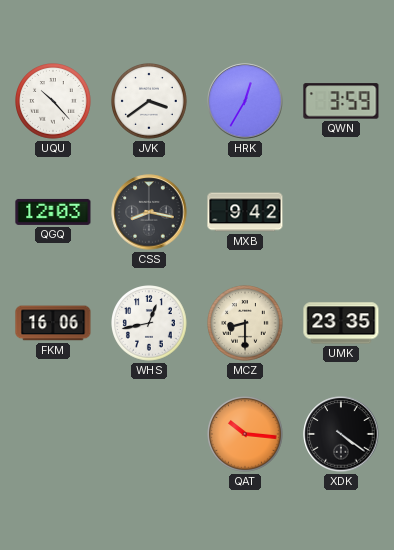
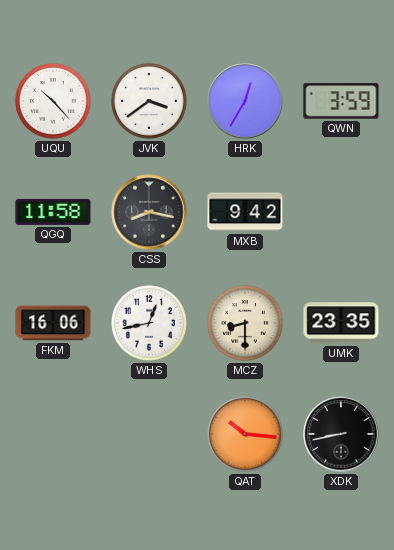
QGQ: 12:03 -> 11:58
XDK: 4:21 -> 8:43
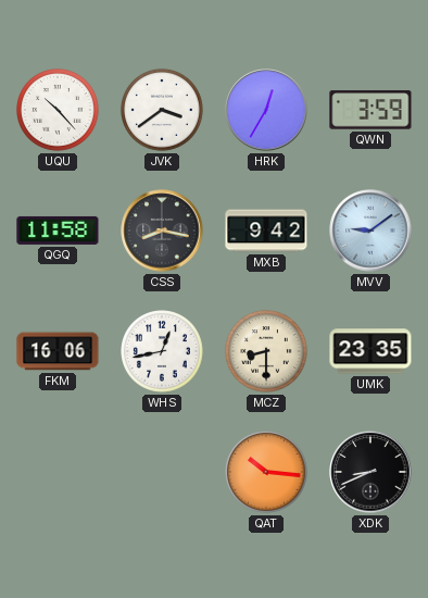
MVV: none -> 9:09
XDK: 8:43 -> 8:41
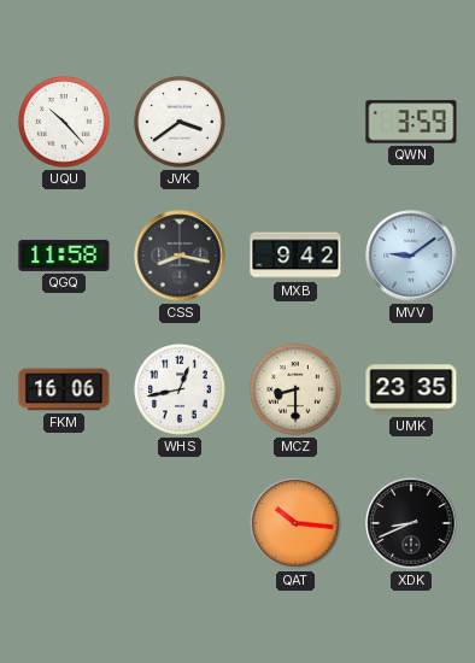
HRK: 12:35 -> none
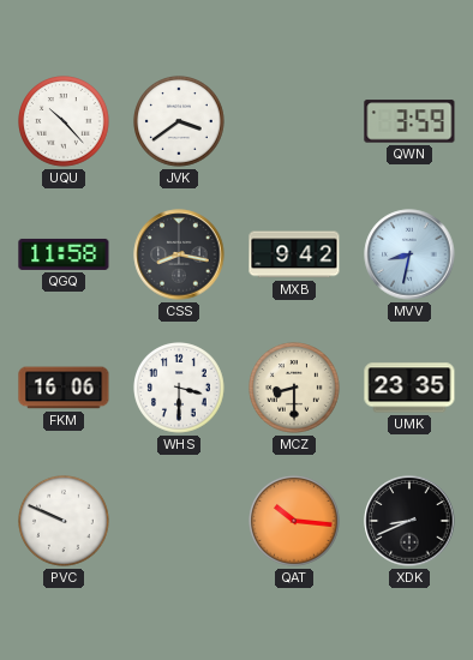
MVV: 9:09 -> 8:32
WHS: 12:43 -> 3:30
PVC: none -> 9:49
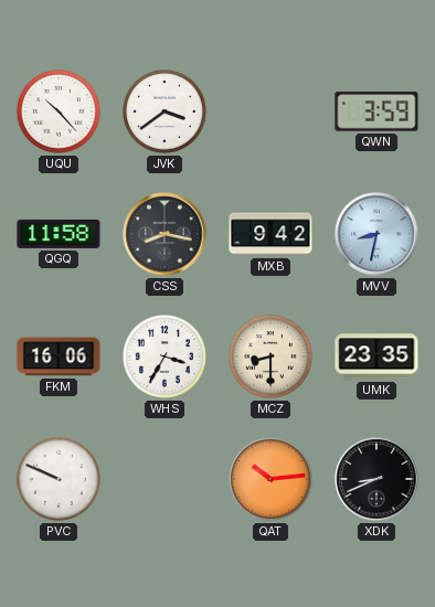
WHS: 3:30 -> 3:35
QAT: 10:16 -> 10:14
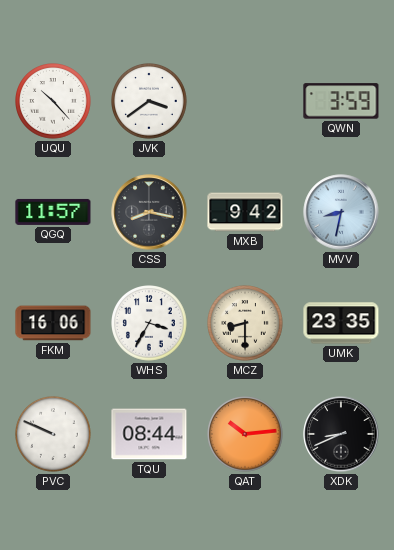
QGQ: 11:58 -> 11:57
TQU: none -> 08:44
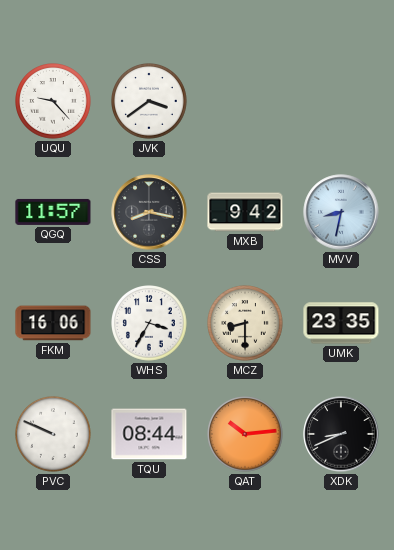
UQU: 10:23 -> 9:23
QWN: 3:59 -> none
